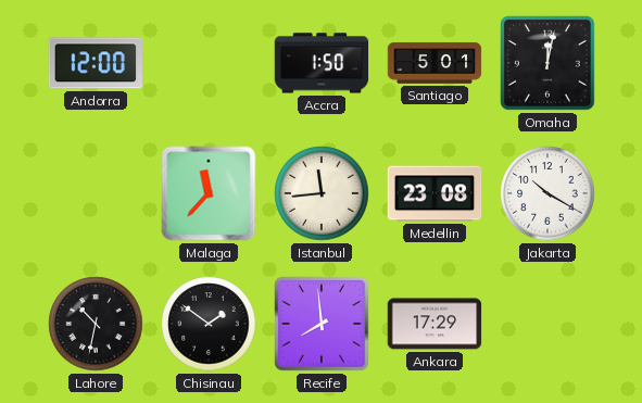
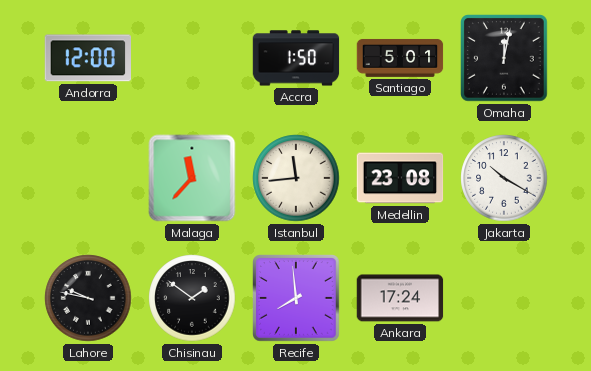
Lahore: 10:32 -> 9:47
Ankara: 17:29 -> 17:24
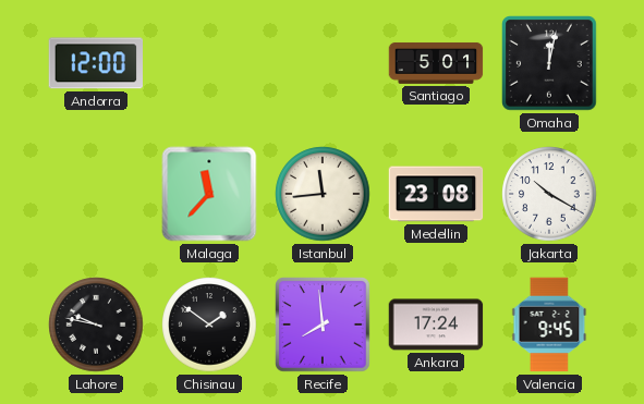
Accra: 1:50 -> none
Valencia: none -> 9:45
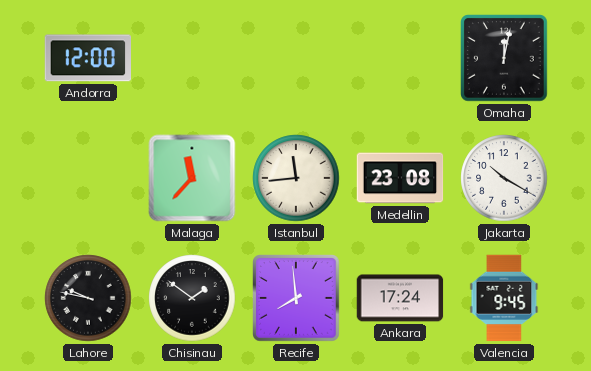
Santiago: 5:01 -> none
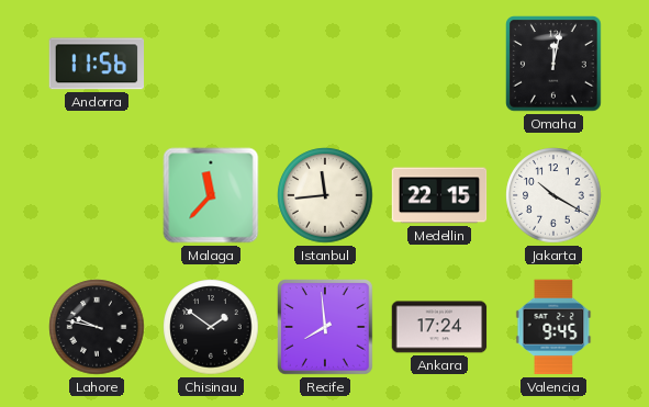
Andorra: 12:00 -> 11:56
Medellin: 23:08 -> 22:15
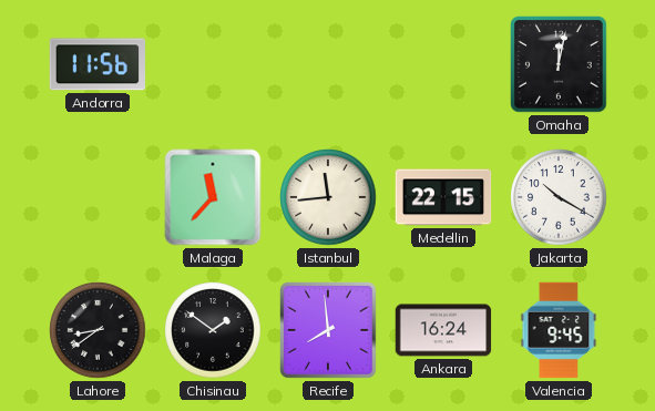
Lahore: 9:47 -> 8:39
Ankara: 17:24 -> 16:24
